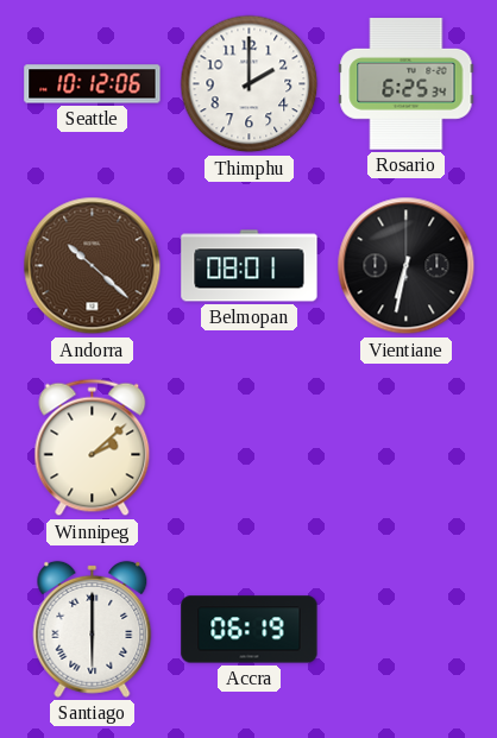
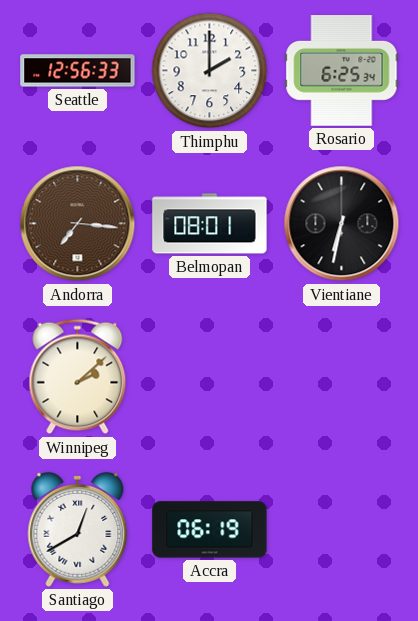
Seattle: 10:12 -> 12:56
Andorra: 10:22 -> 7:16
Santiago: 6:00 -> 12:40
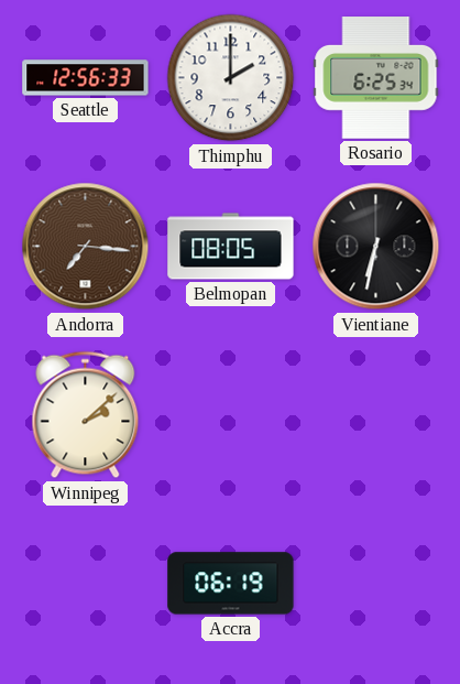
Belmopan: 08:01 -> 08:05
Santiago: 12:40 -> none
